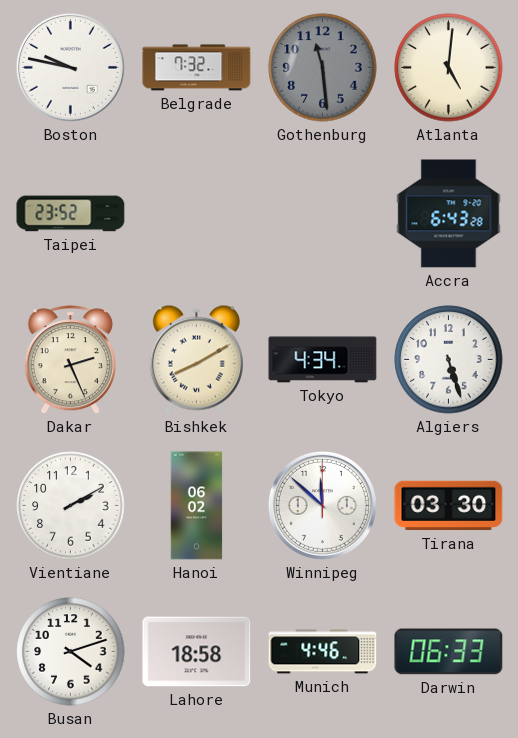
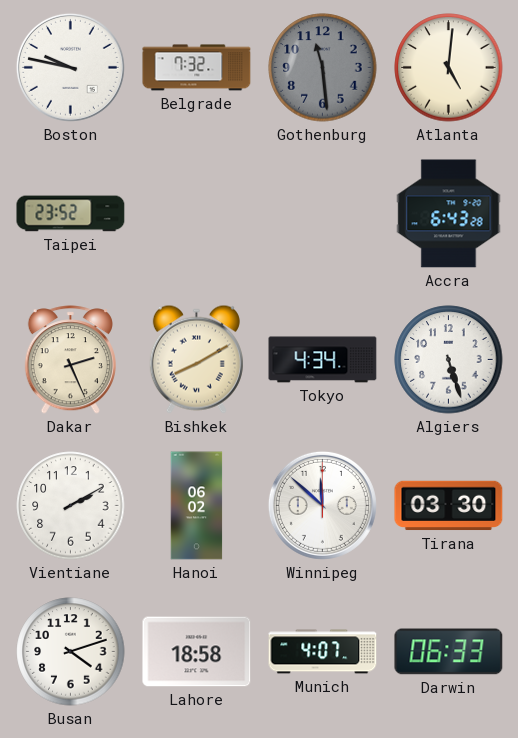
Munich: 4:46 -> 4:07
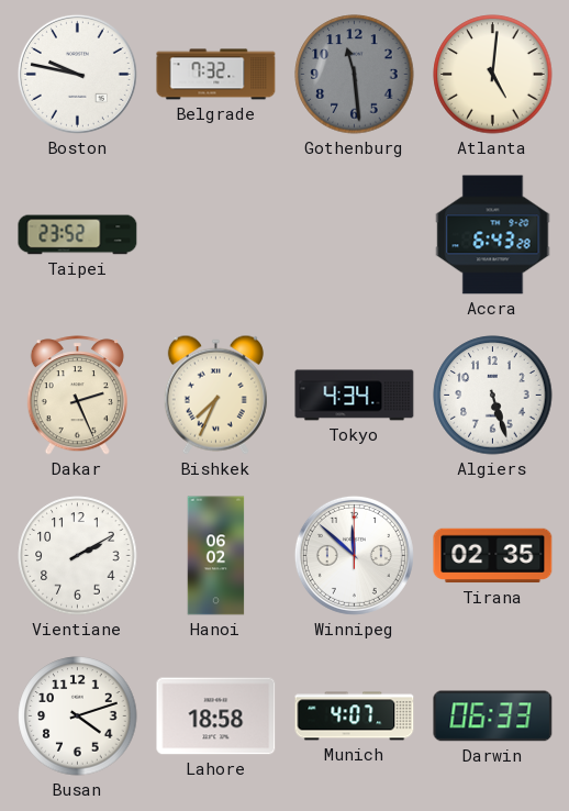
Bishkek: 8:10 -> 7:34
Tirana: 03:30 -> 02:35
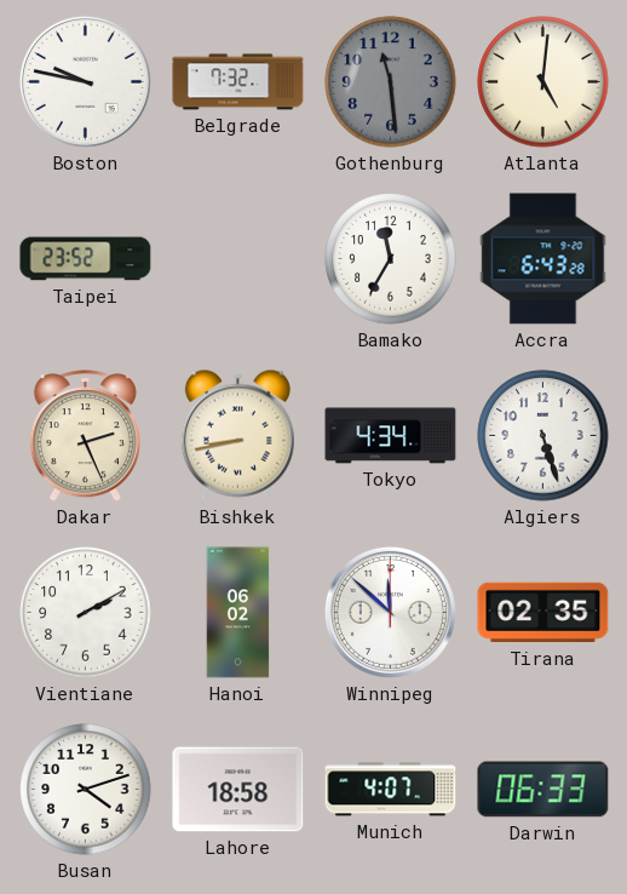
Bamako: none -> 11:35
Bishkek: 7:34 -> 8:43
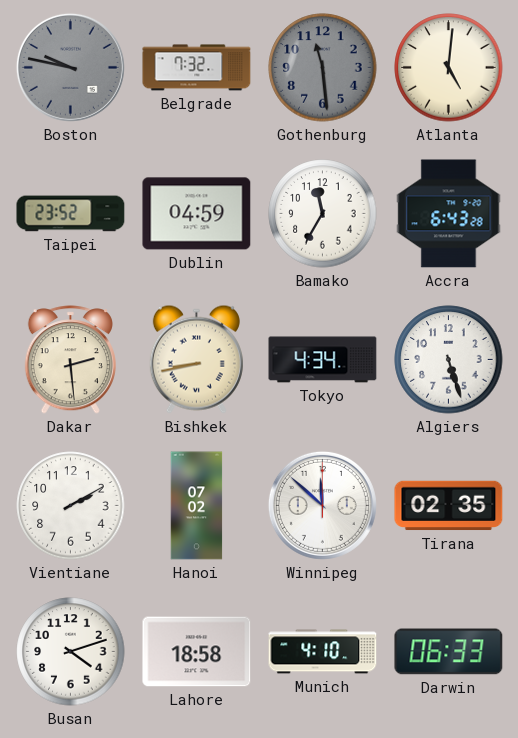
Boston dial: white -> grey
Dublin: none -> 04:59
Dakar: 2:26 -> 2:29
Hanoi: 06:02 -> 07:02
Munich: 4:07 -> 4:10
